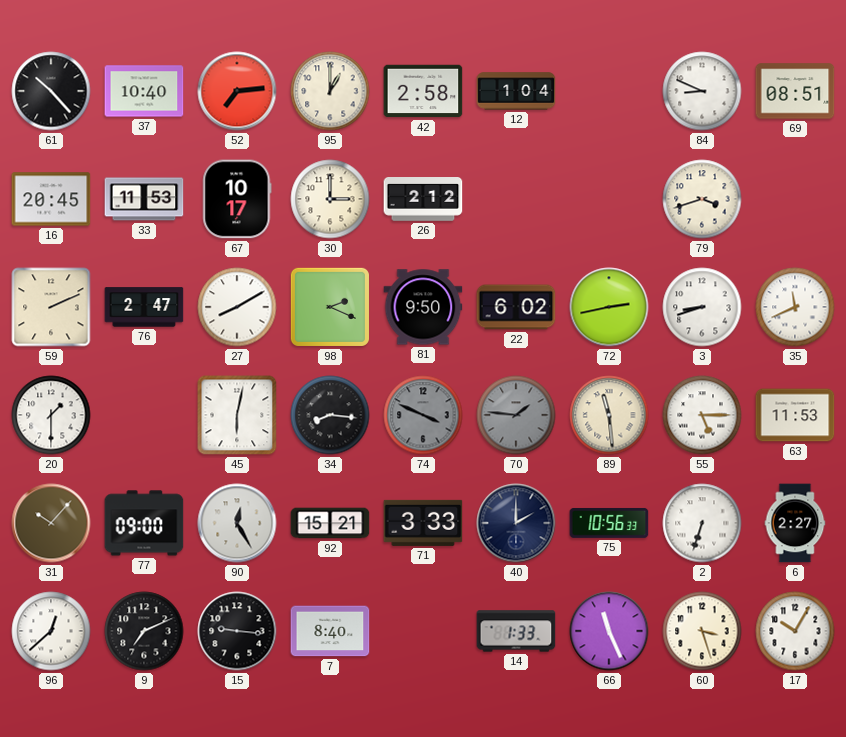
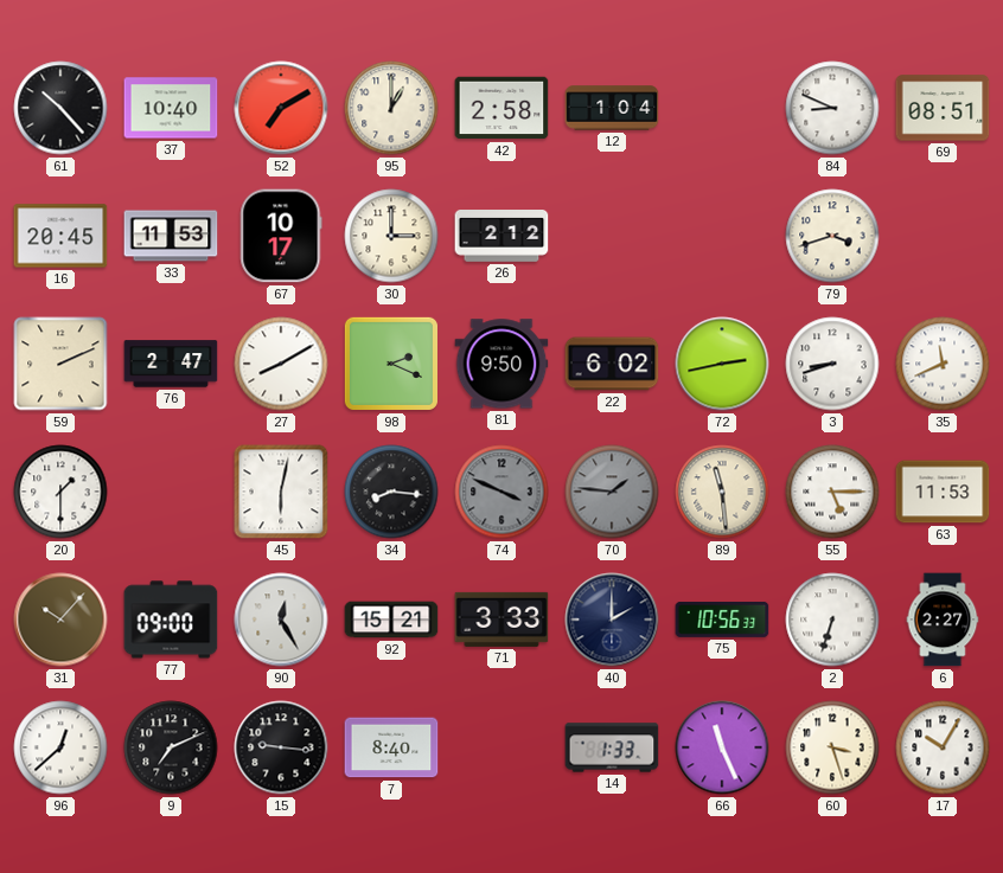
52: 7:14 -> 7:10
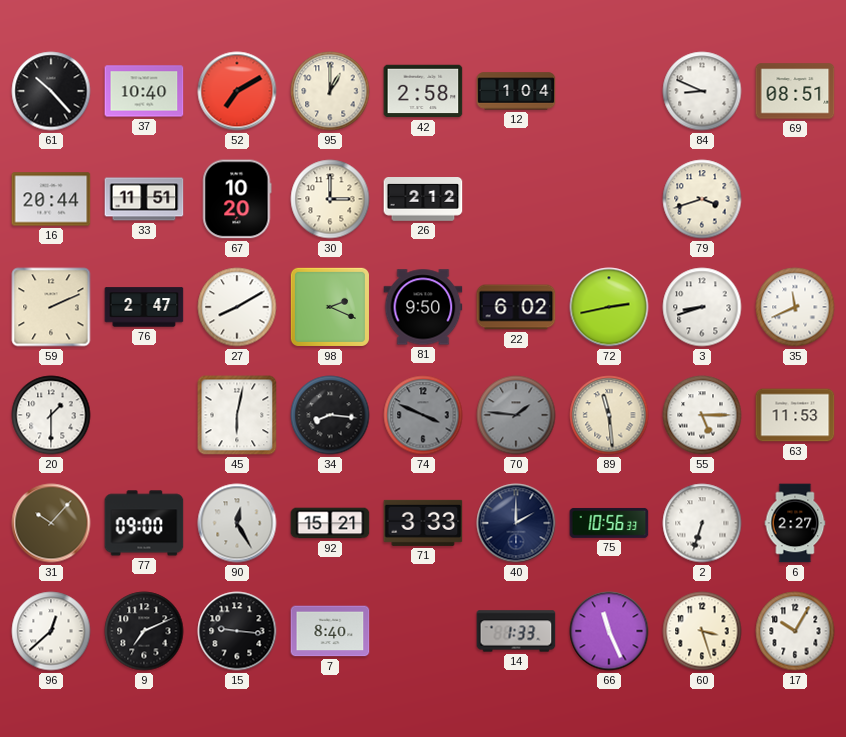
16: 20:45 -> 20:44
33: 11:53 -> 11:51
67: 10:17 -> 10:20
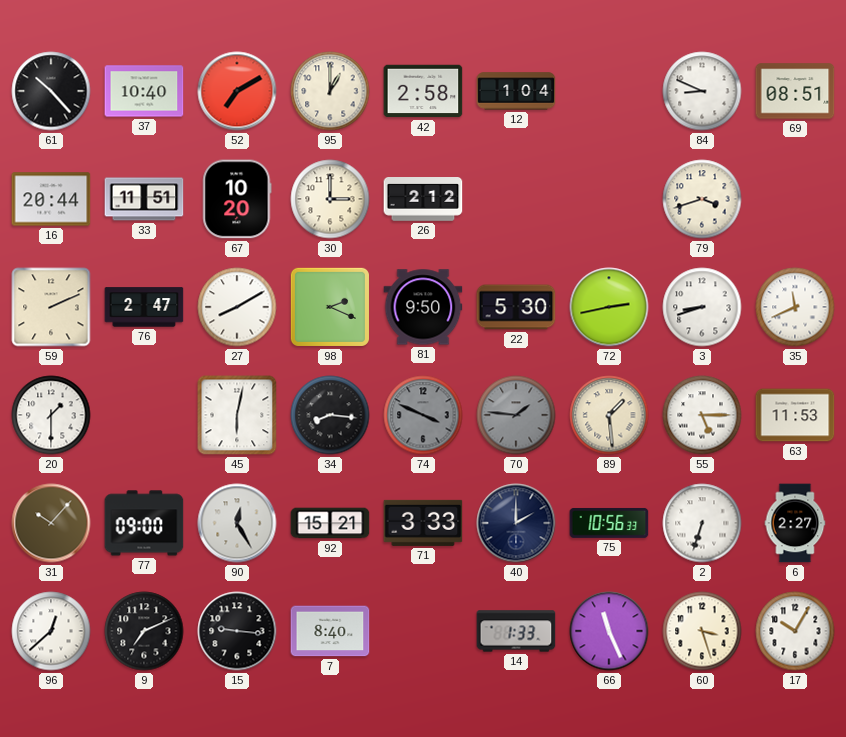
22: 6:02 -> 5:30
89: 11:29 -> 1:29
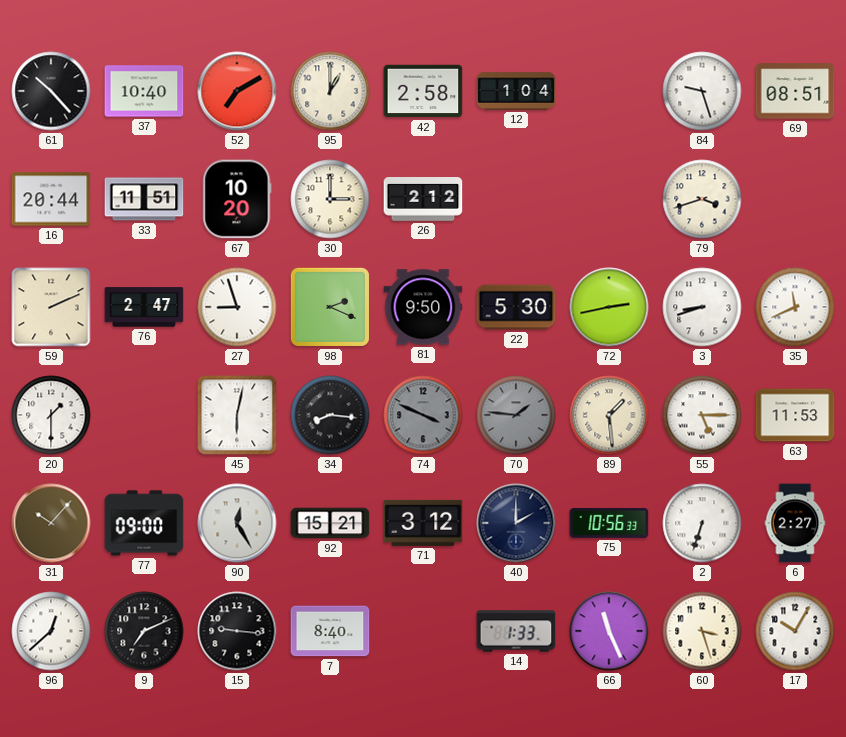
84: 8:49 -> 9:27
27: 8:10 -> 8:57
71: 3:33 -> 3:12
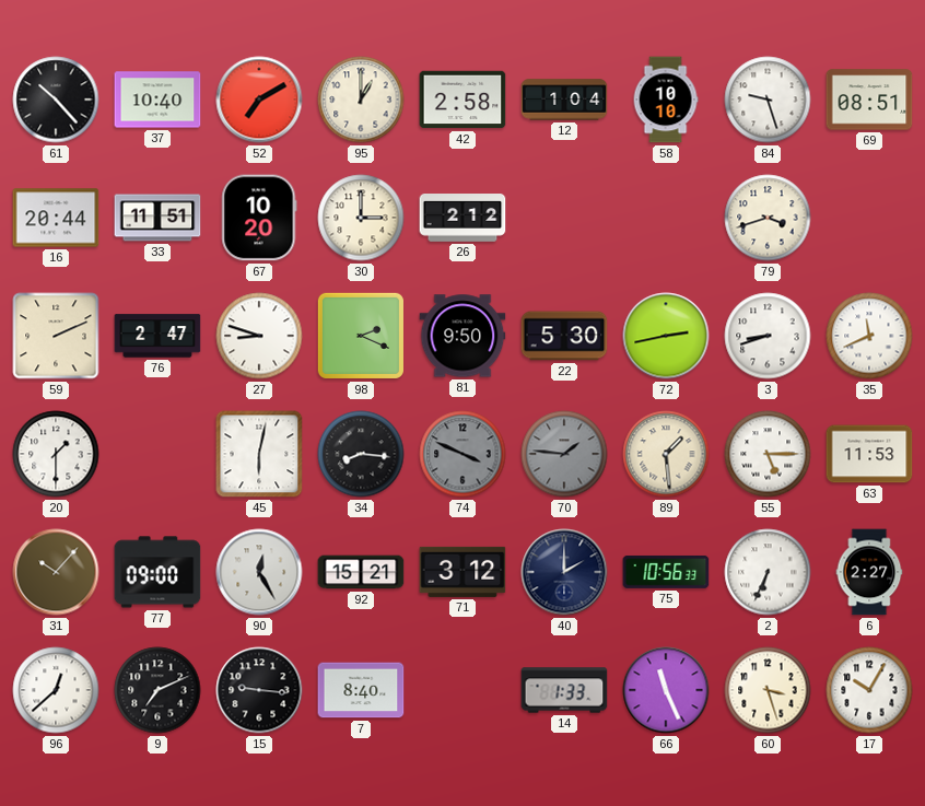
58: none -> 10:10
27: 8:57 -> 8:48
2: 6:33 -> 6:34
